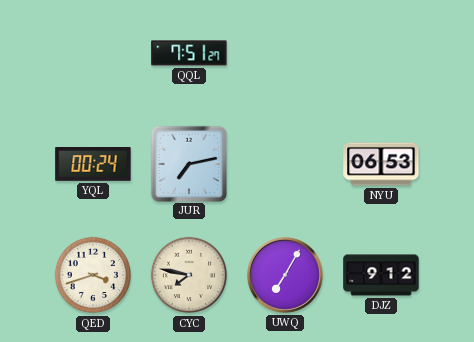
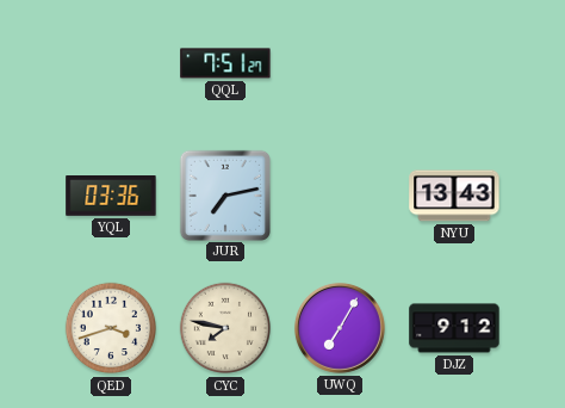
YQL: 00:24 -> 03:36
NYU: 06:53 -> 13:43
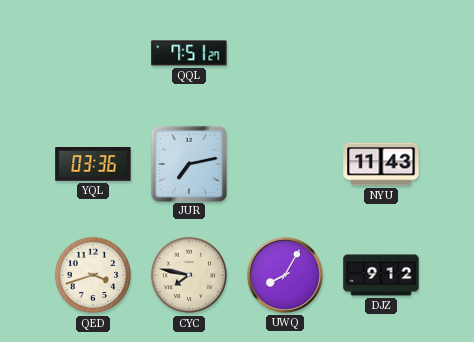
NYU: 13:43 -> 11:43
UWQ: 7:05 -> 8:05
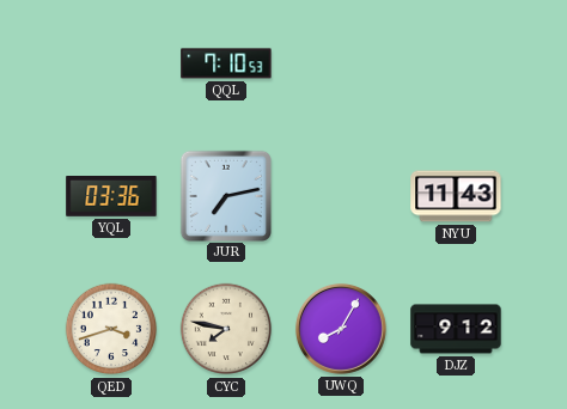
QQL: 7:51 -> 7:10
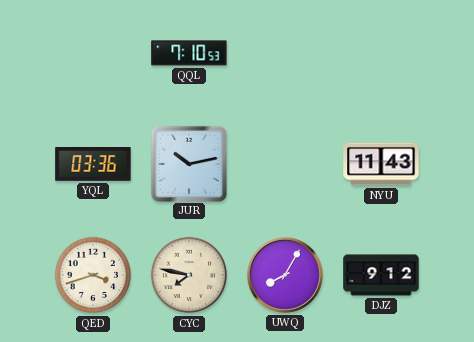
JUR: 7:13 -> 10:13
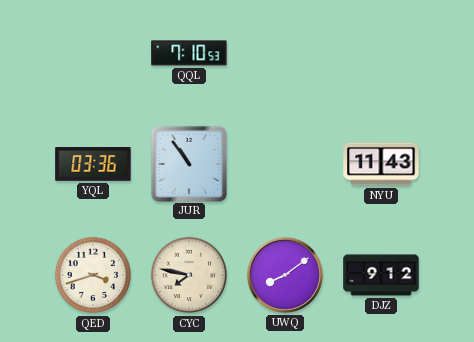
JUR: 10:13 -> 10:54
UWQ: 8:05 -> 8:09
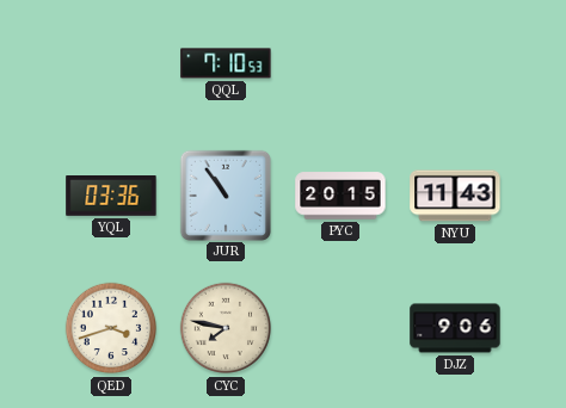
PYC: none -> 20:15
UWQ: 8:09 -> none
DJZ: 9:12 -> 9:06
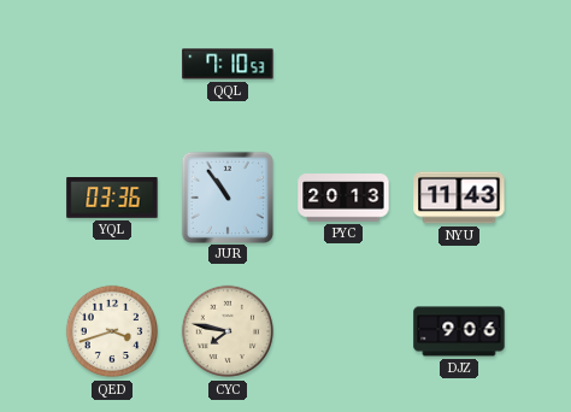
PYC: 20:15 -> 20:13
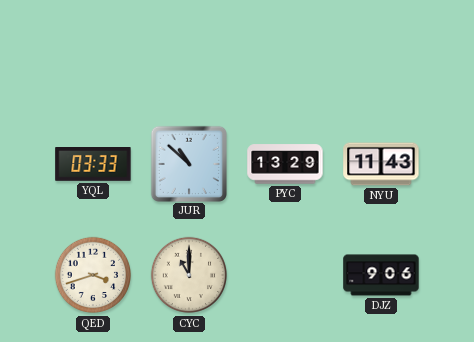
QQL: 7:10 -> none
YQL: 03:36 -> 03:33
JUR: 10:54 -> 10:52
PYC: 20:13 -> 13:29
CYC: 7:47 -> 11:00
